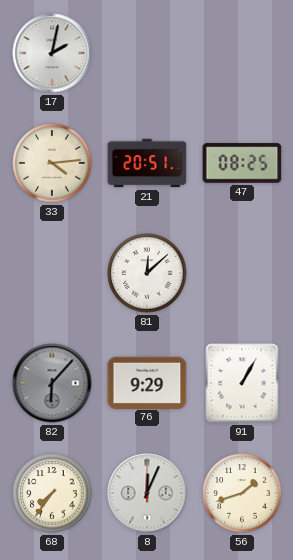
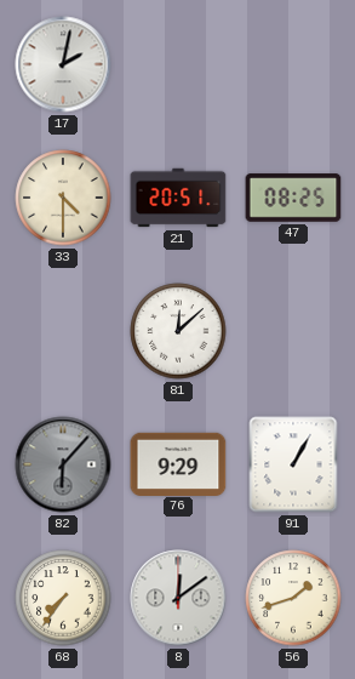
33: 4:14 -> 4:30
8: 12:04 -> 12:09
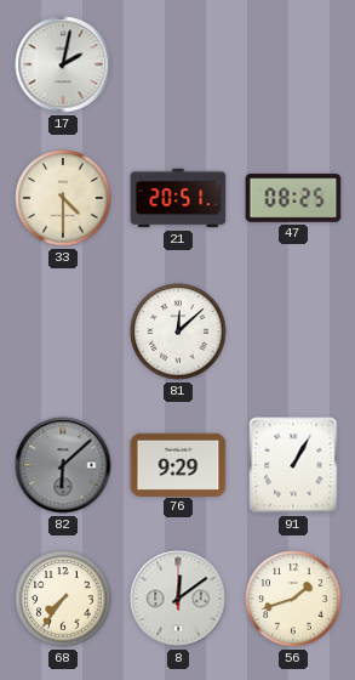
82: 6:07 -> 6:08
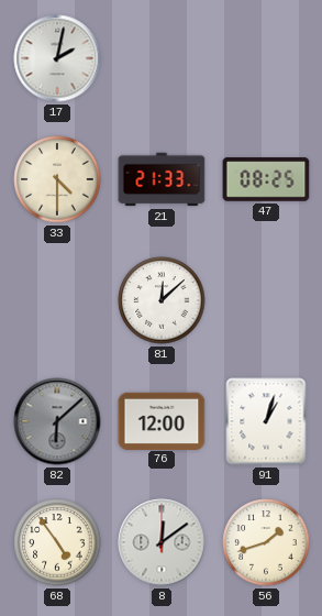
21: 20:51 -> 21:33
76: 9:29 -> 12:00
91: 1:05 -> 1:03
68: 7:36 -> 4:54
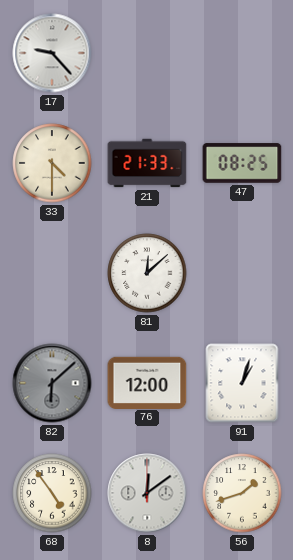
17: 2:02 -> 9:23
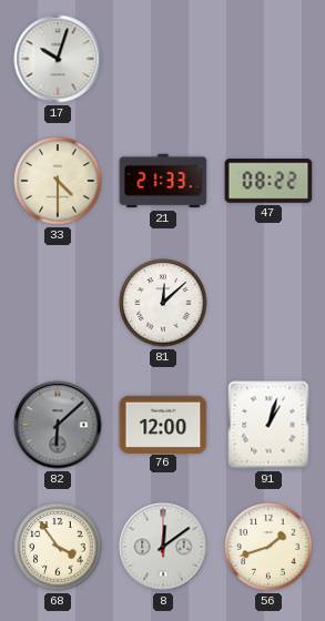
17: 9:23 -> 10:03
47: 08:25 -> 08:22
68: 4:54 -> 3:54
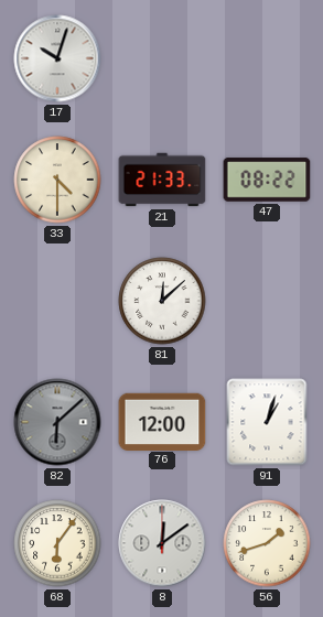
68: 3:54 -> 6:06
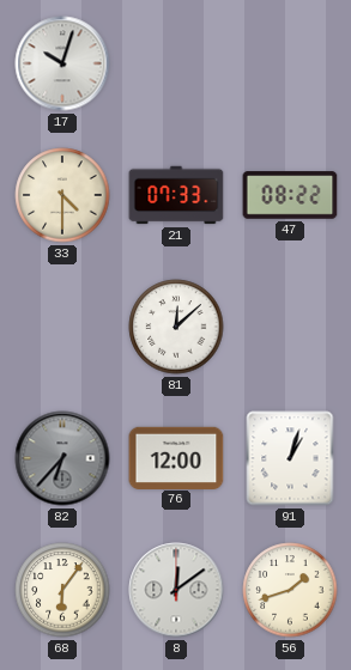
21: 21:33 -> 07:33
82: 6:08 -> 6:37
